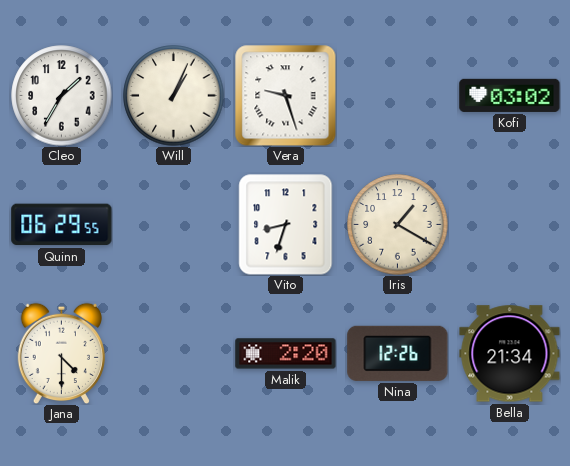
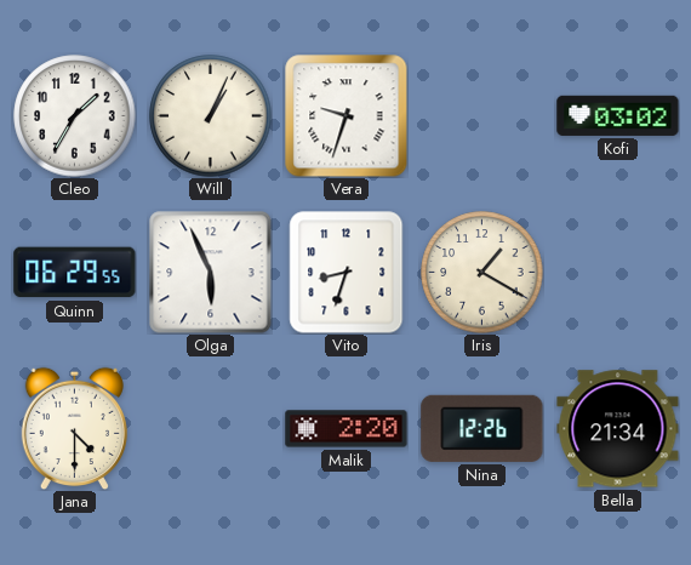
Vera: 9:27 -> 9:33
Olga: none -> 5:56
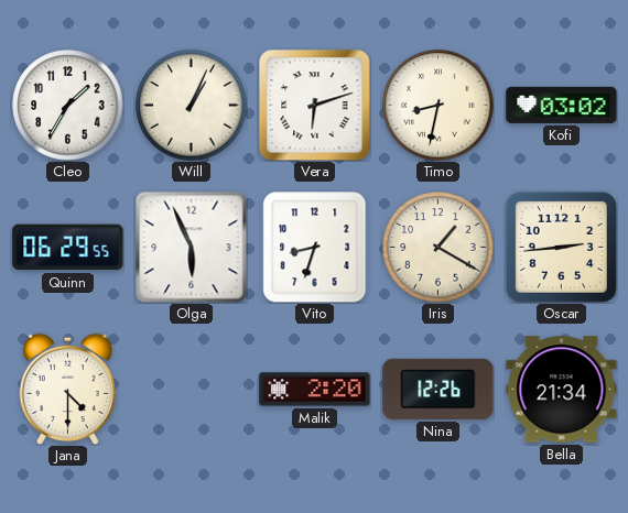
Vera: 9:33 -> 6:12
Timo: none -> 8:32
Oscar: none -> 2:44
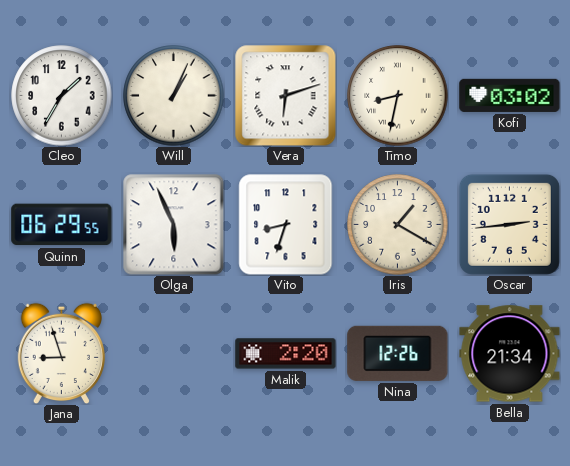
Jana: 4:30 -> 8:57
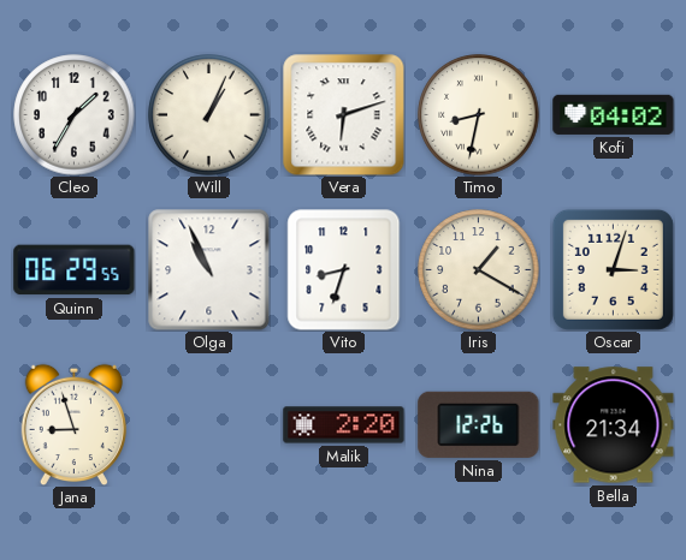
Kofi: 03:02 -> 04:02
Olga: 5:56 -> 10:56
Oscar: 2:44 -> 3:03
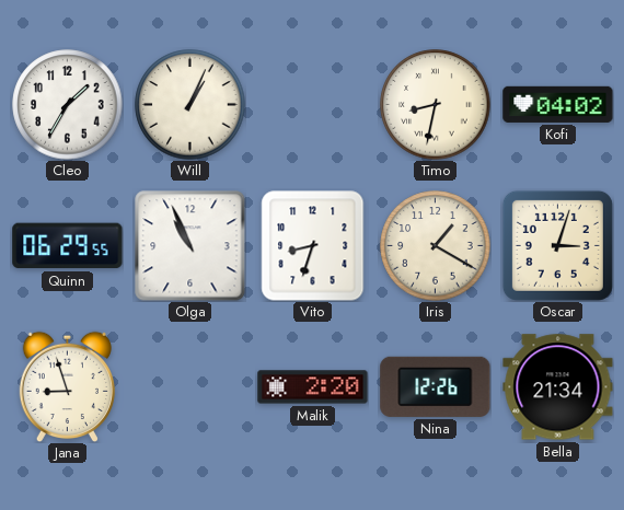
Vera: 6:12 -> none
